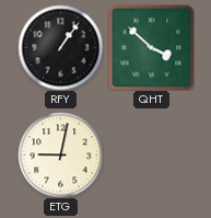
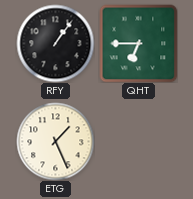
QHT: 3:52 -> 6:45
ETG: 9:02 -> 1:26
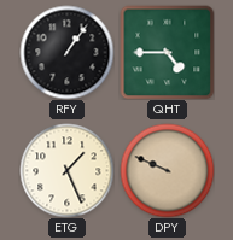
QHT: 6:45 -> 4:45
DPY: none -> 9:49
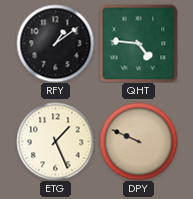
RFY: 1:06 -> 1:09
QHT: 4:45 -> 4:46
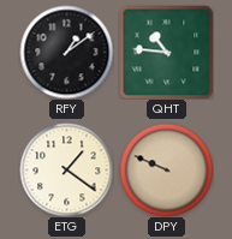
QHT: 4:46 -> 10:46
ETG: 1:26 -> 1:21
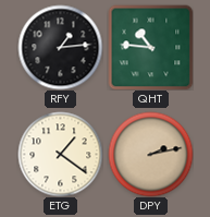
RFY: 1:09 -> 1:14
DPY: 9:49 -> 2:13
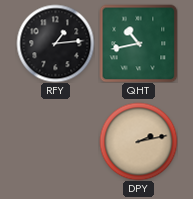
QHT: 10:46 -> 10:43
ETG: 1:21 -> none
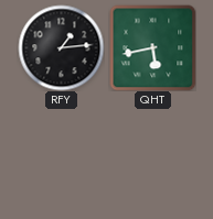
QHT: 10:43 -> 5:43
DPY: 2:13 -> none
